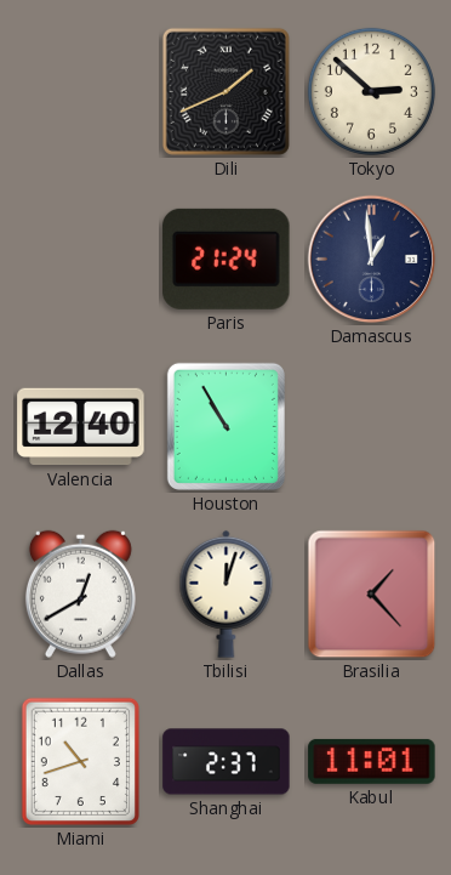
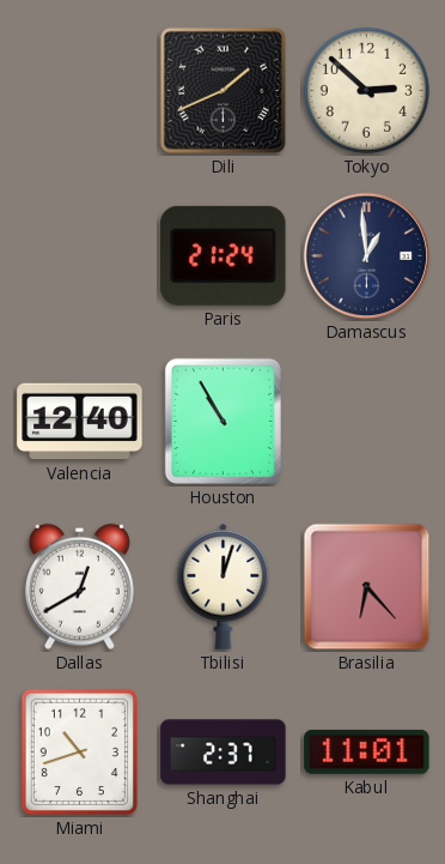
Brasilia: 1:23 -> 6:23
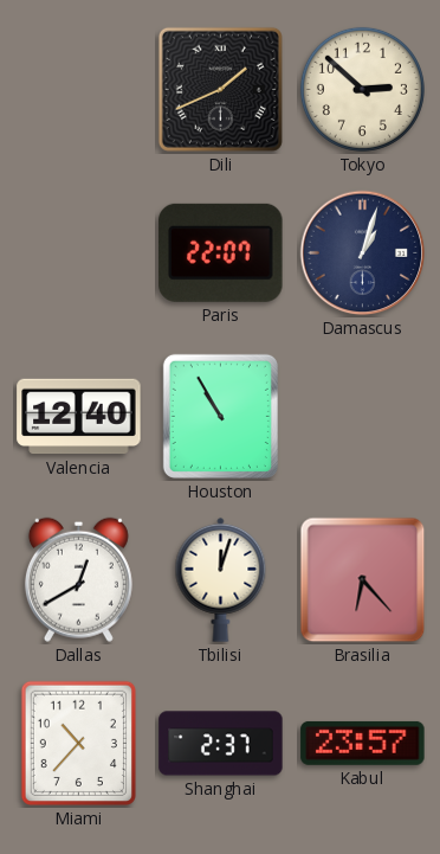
Paris: 21:24 -> 22:07
Damascus: 12:59 -> 1:03
Miami: 10:42 -> 10:37
Kabul: 11:01 -> 23:57
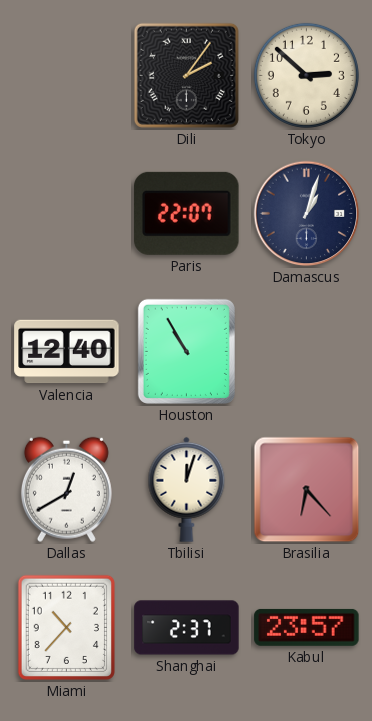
Dili: 1:41 -> 2:06
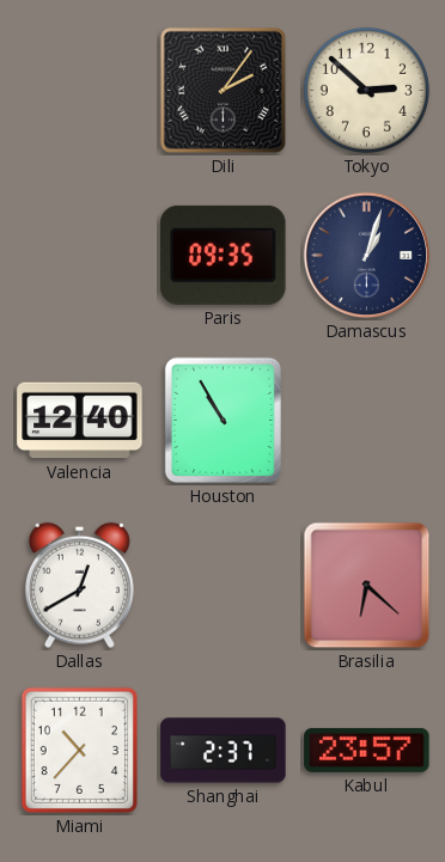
Paris: 22:07 -> 09:35
Tbilisi: 12:03 -> none
Brasilia: 6:23 -> 6:22
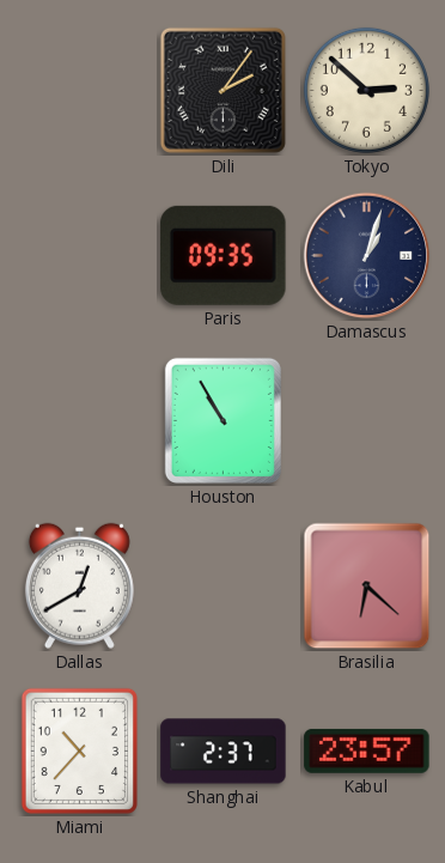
Valencia: 12:40 -> none
